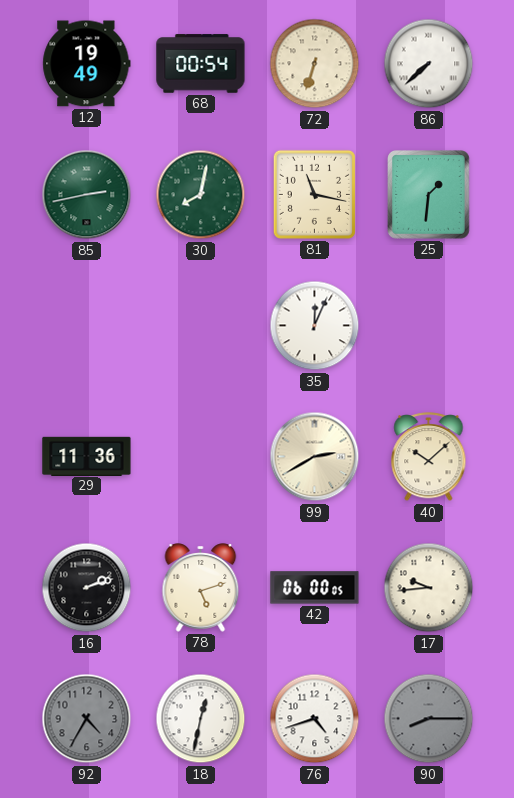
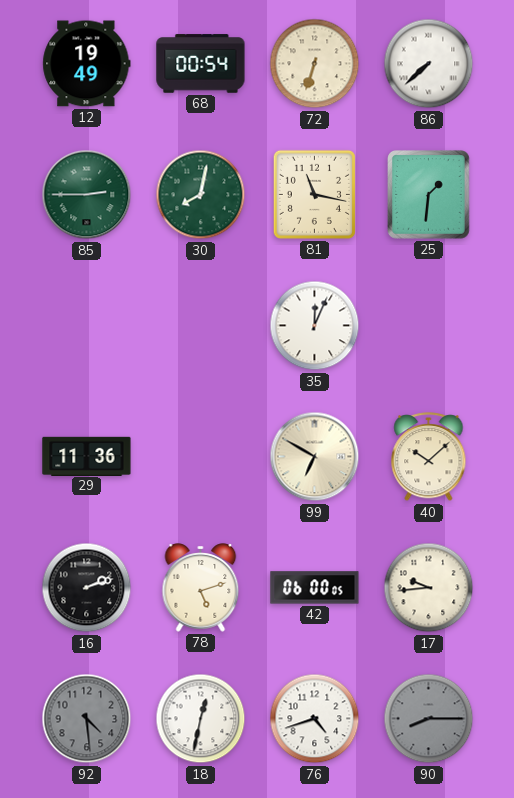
85: 2:43 -> 2:45
99: 2:40 -> 6:50
92: 4:35 -> 4:29
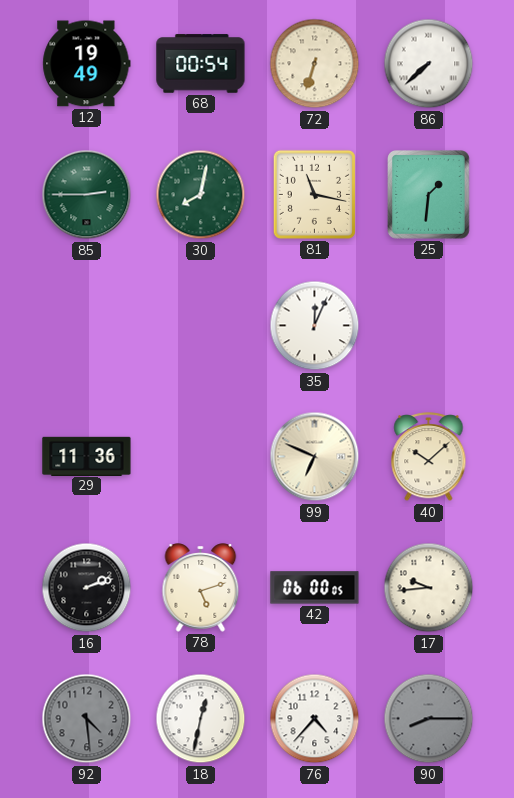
99: 6:50 -> 6:49
76: 4:42 -> 4:37
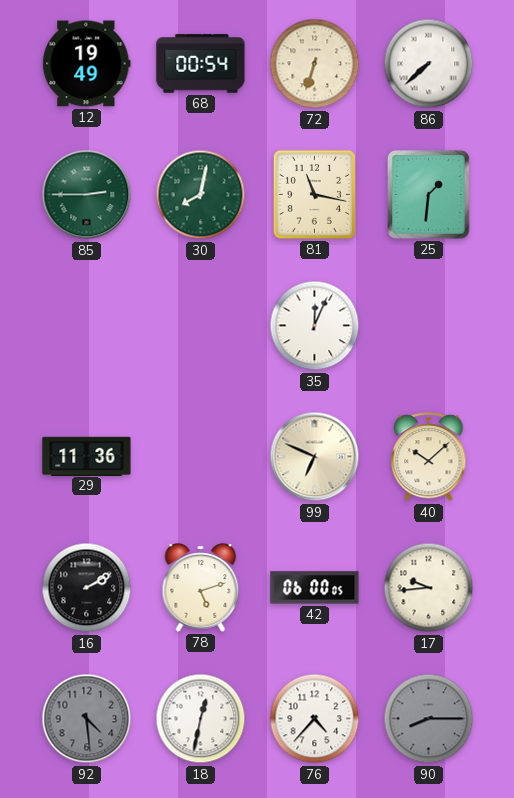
16: 2:12 -> 2:10
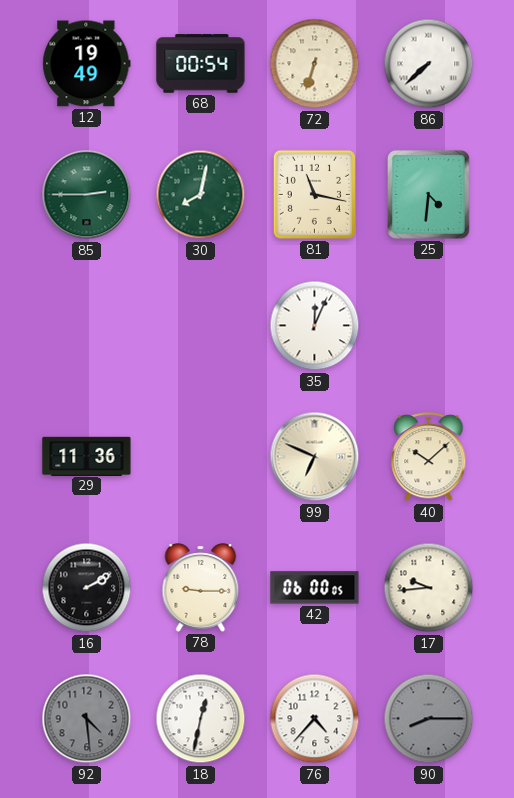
25: 1:31 -> 4:31
78: 5:12 -> 9:15
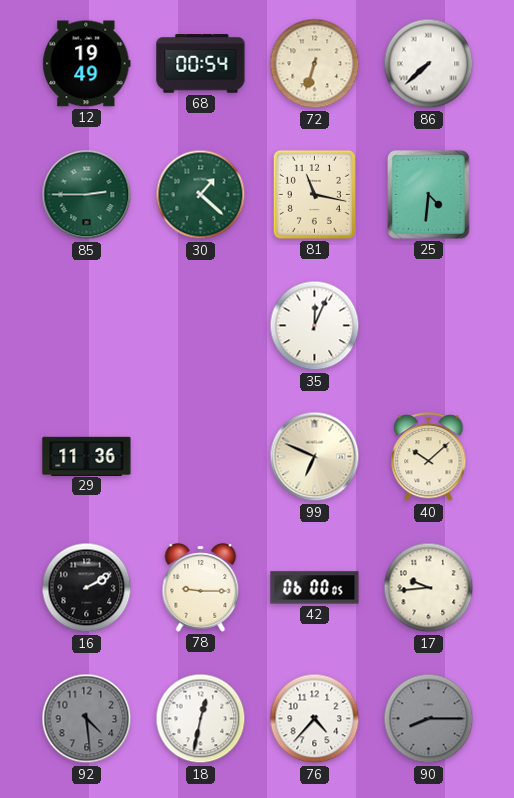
30: 8:02 -> 1:22
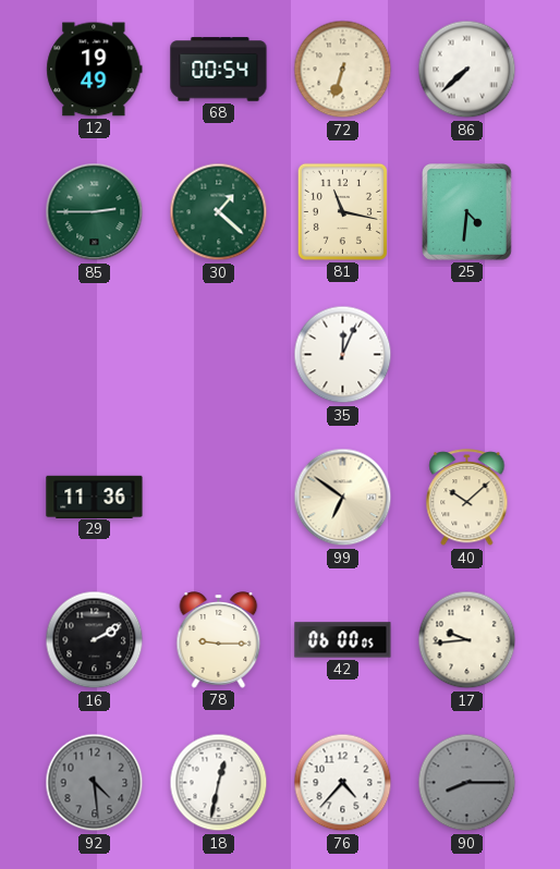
99: 6:49 -> 6:51
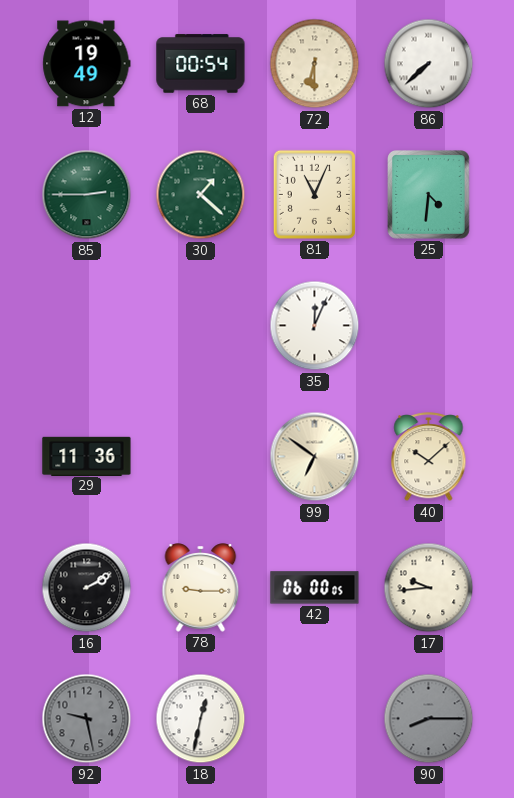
72: 6:33 -> 6:30
81: 11:17 -> 11:04
92: 4:29 -> 9:28
76: 4:37 -> none
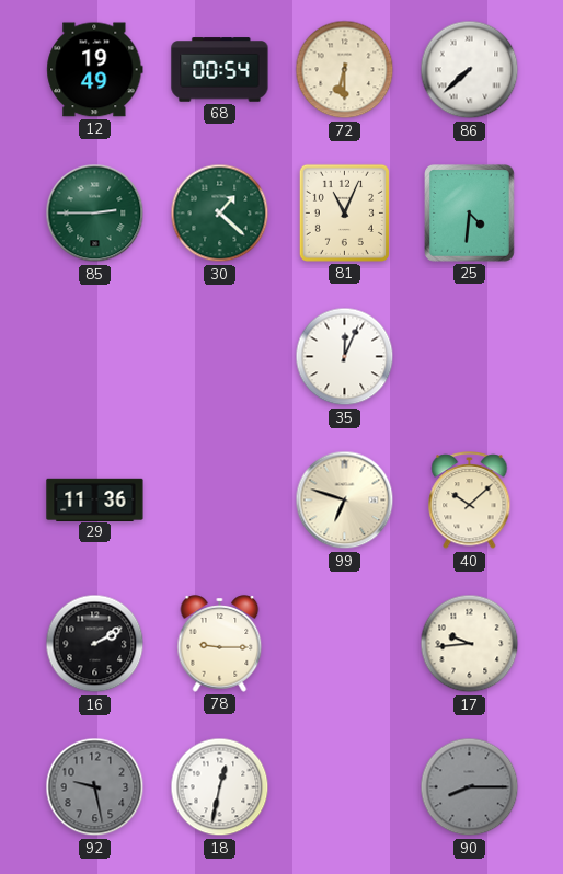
99: 6:51 -> 6:48
42: 06:00 -> none
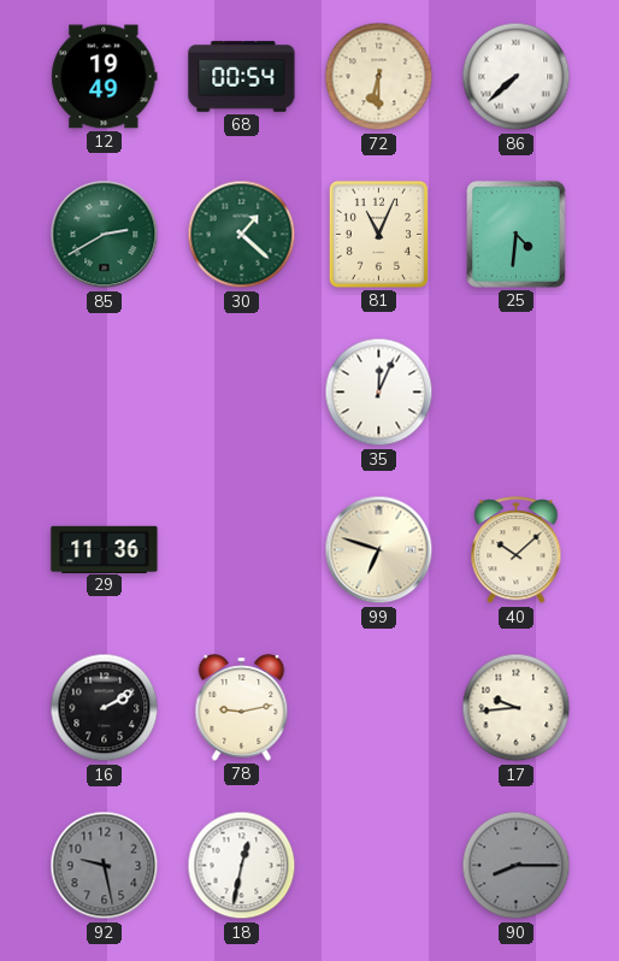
85: 2:45 -> 2:40
78: 9:15 -> 9:13
